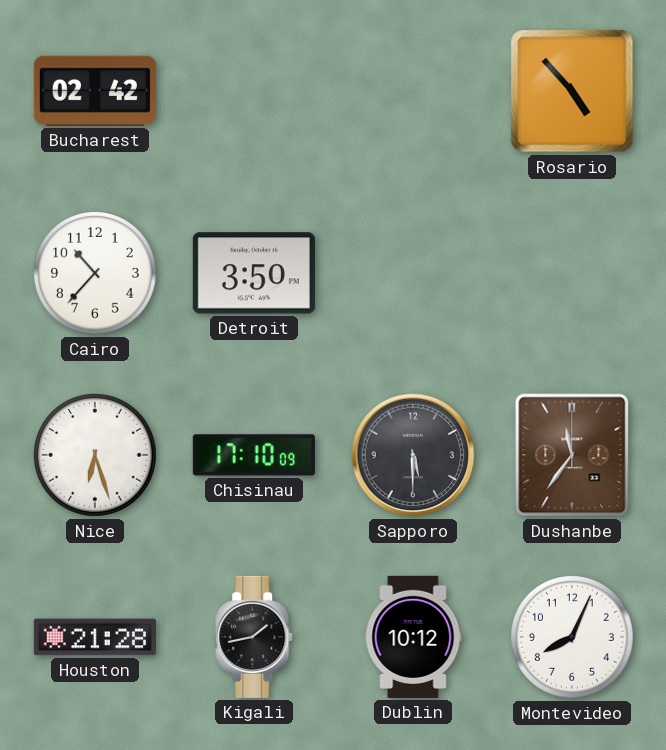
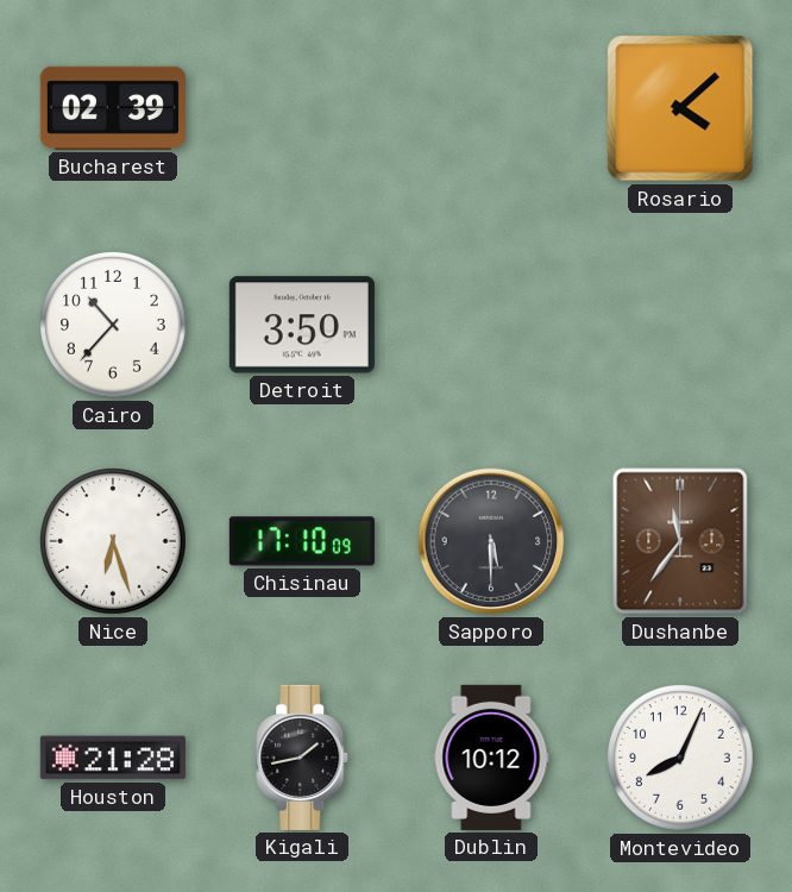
Bucharest: 02:42 -> 02:39
Rosario: 4:53 -> 4:08
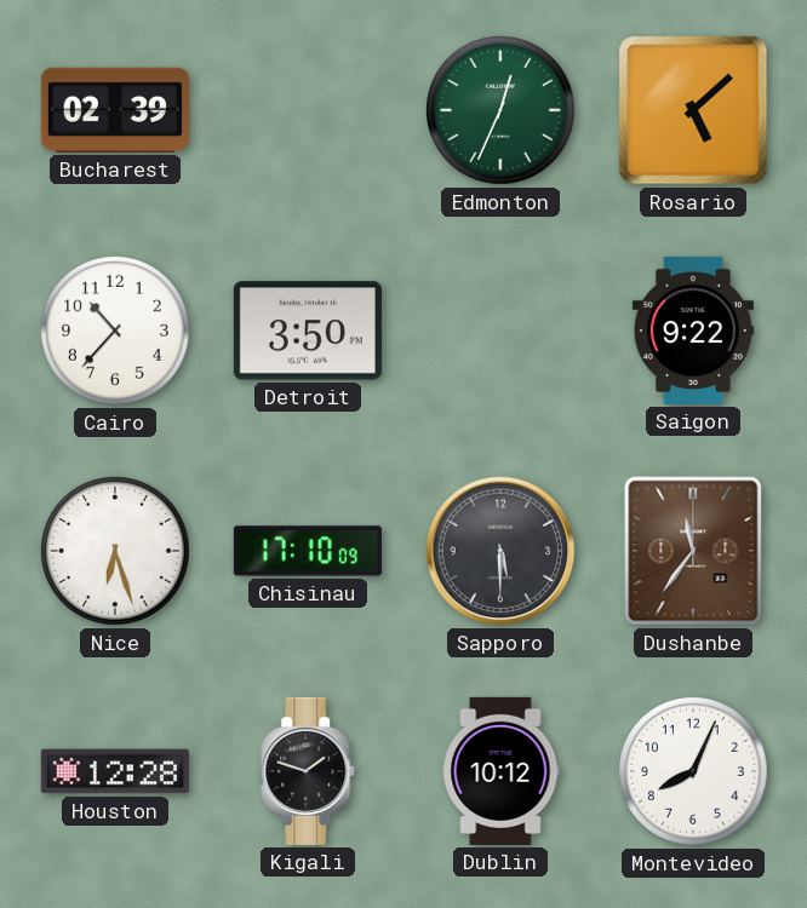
Edmonton: none -> 12:34
Rosario: 4:08 -> 5:08
Saigon: none -> 9:22
Houston: 21:28 -> 12:28
Kigali: 1:43 -> 1:48
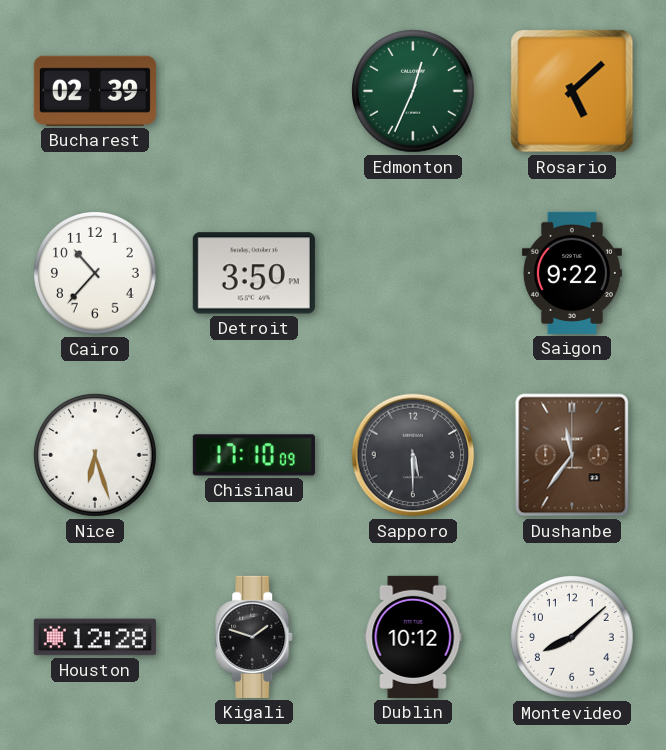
Montevideo: 8:04 -> 8:08
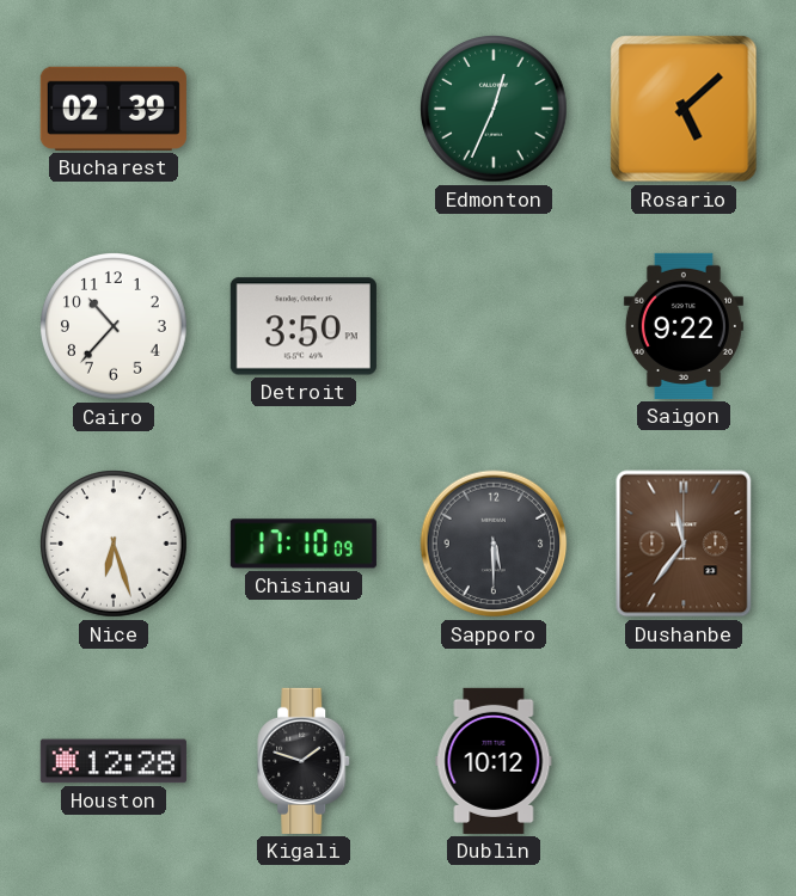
Montevideo: 8:08 -> none
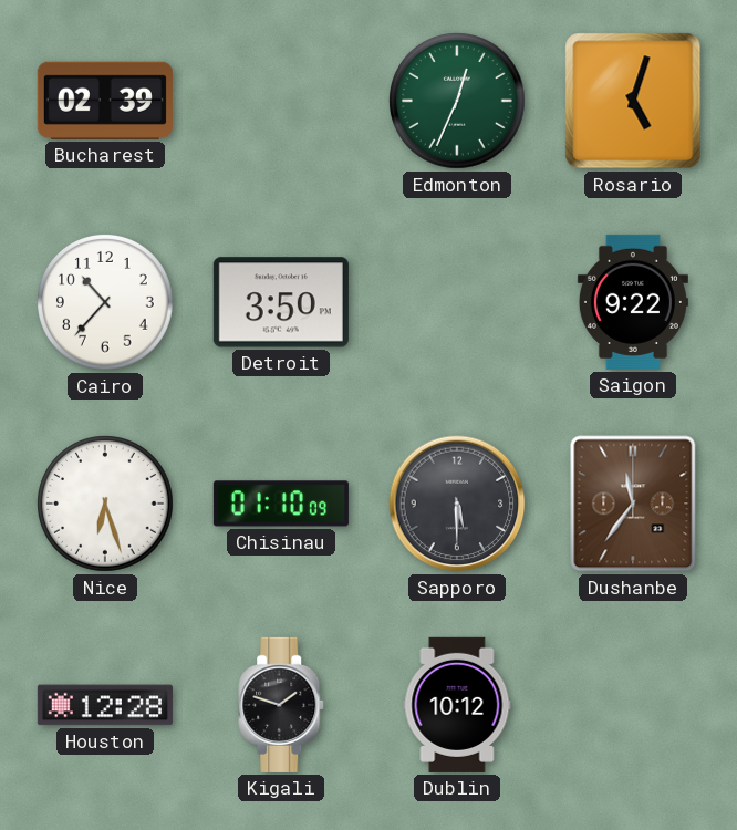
Rosario: 5:08 -> 5:03
Chisinau: 17:10 -> 01:10
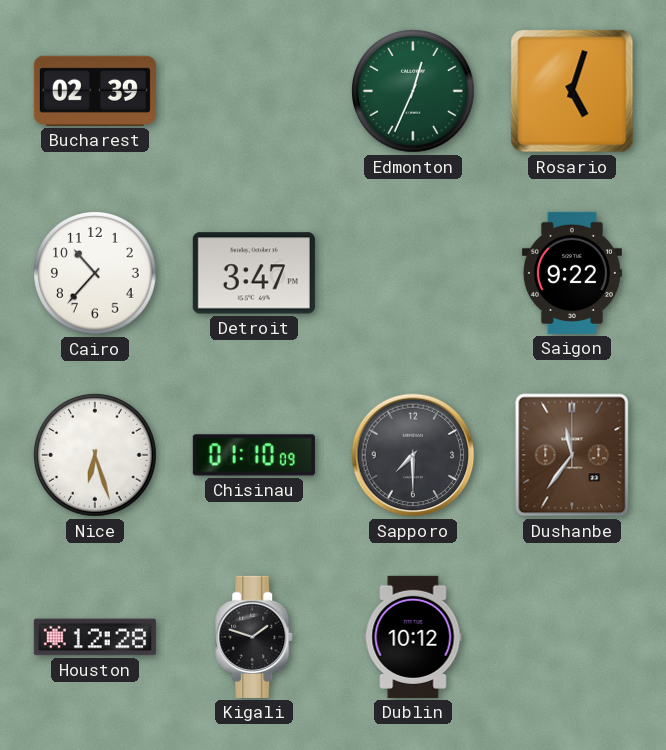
Detroit: 3:50 -> 3:47
Sapporo: 5:30 -> 7:30
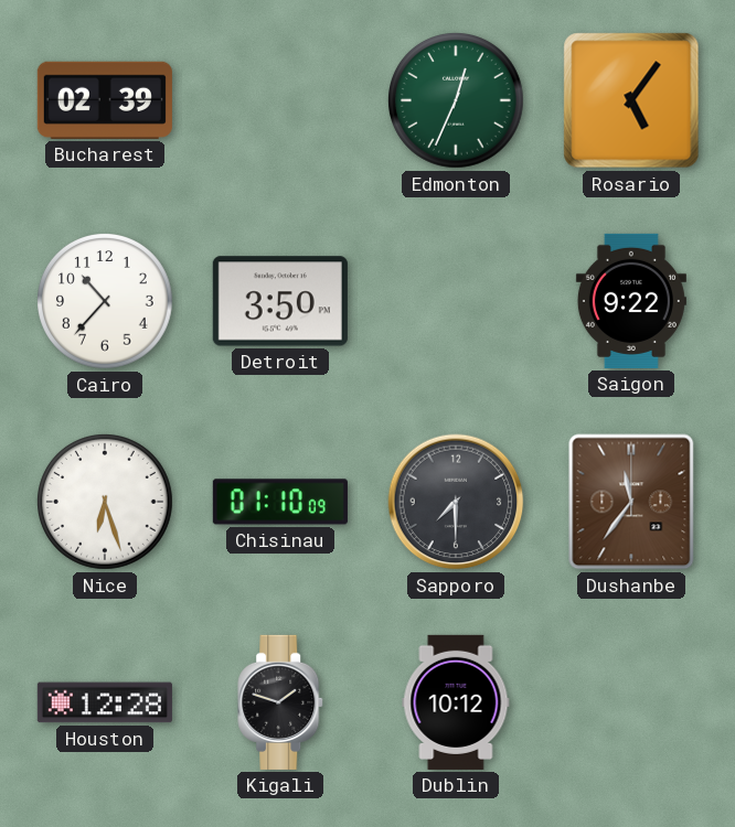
Rosario: 5:03 -> 5:06
Detroit: 3:47 -> 3:50
